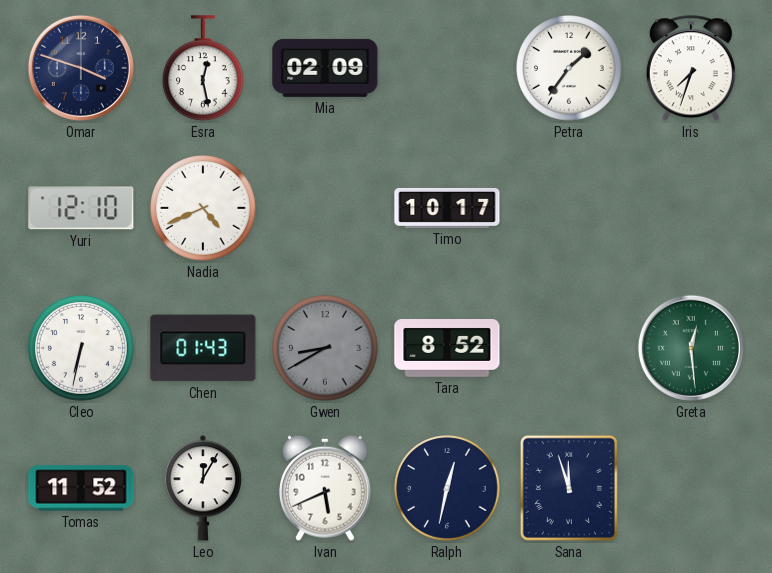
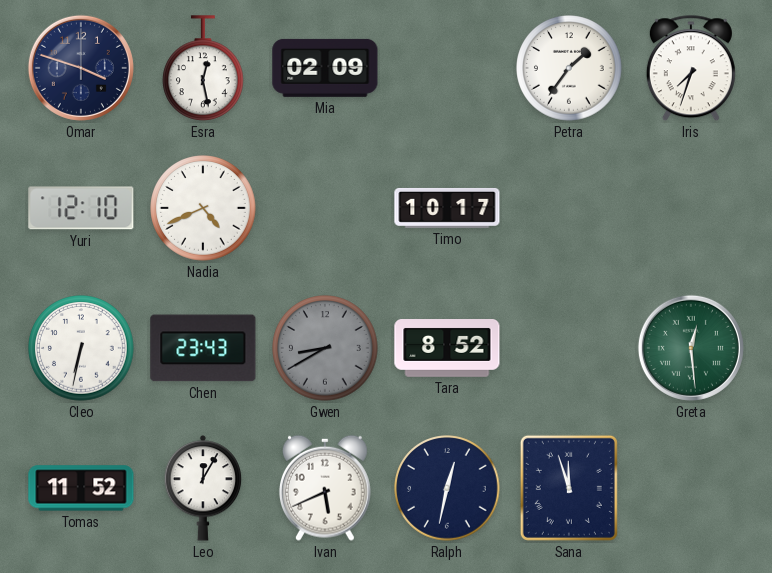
Chen: 01:43 -> 23:43
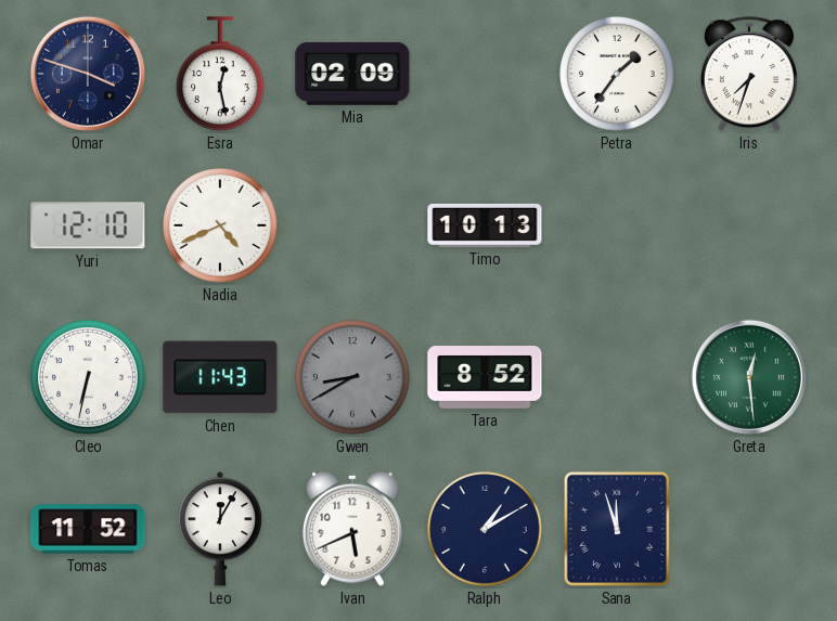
Timo: 10:17 -> 10:13
Chen: 23:43 -> 11:43
Ralph: 12:32 -> 1:10
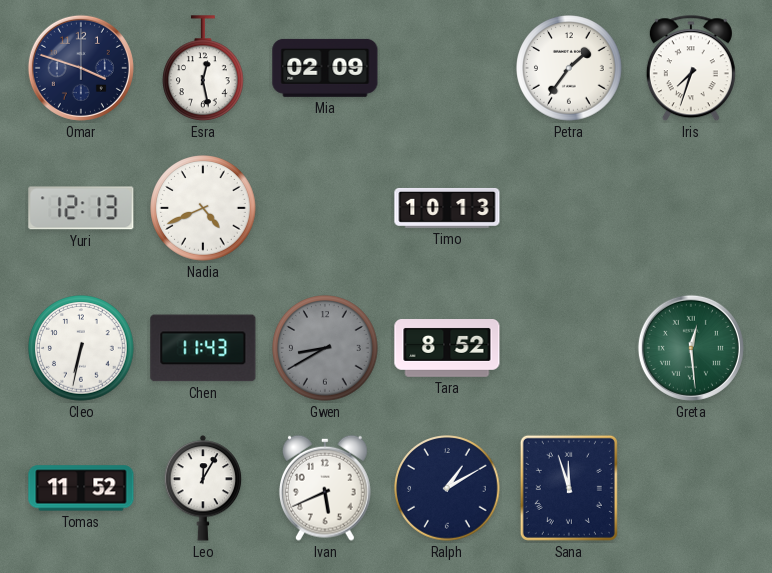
Yuri: 12:10 -> 12:13
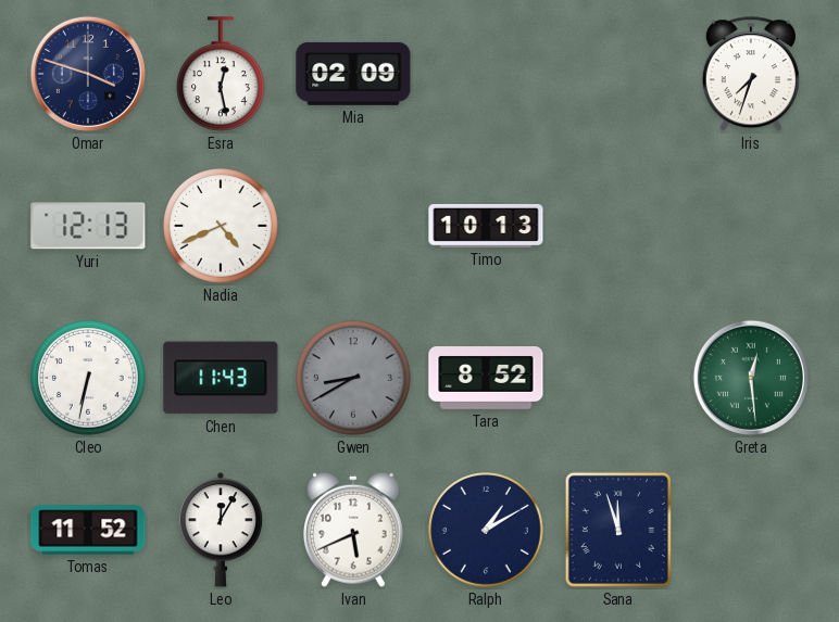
Petra: 1:36 -> none
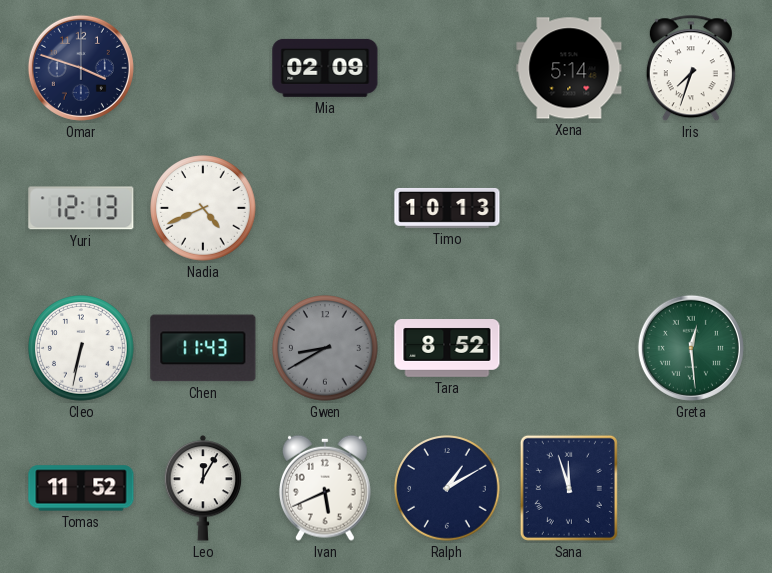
Esra: 12:28 -> none
Xena: none -> 5:14
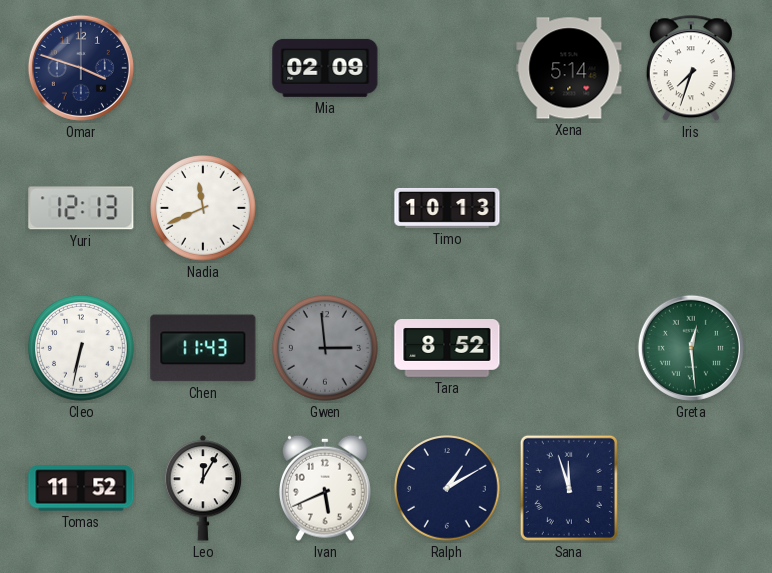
Nadia: 4:41 -> 11:41
Gwen: 8:40 -> 2:59
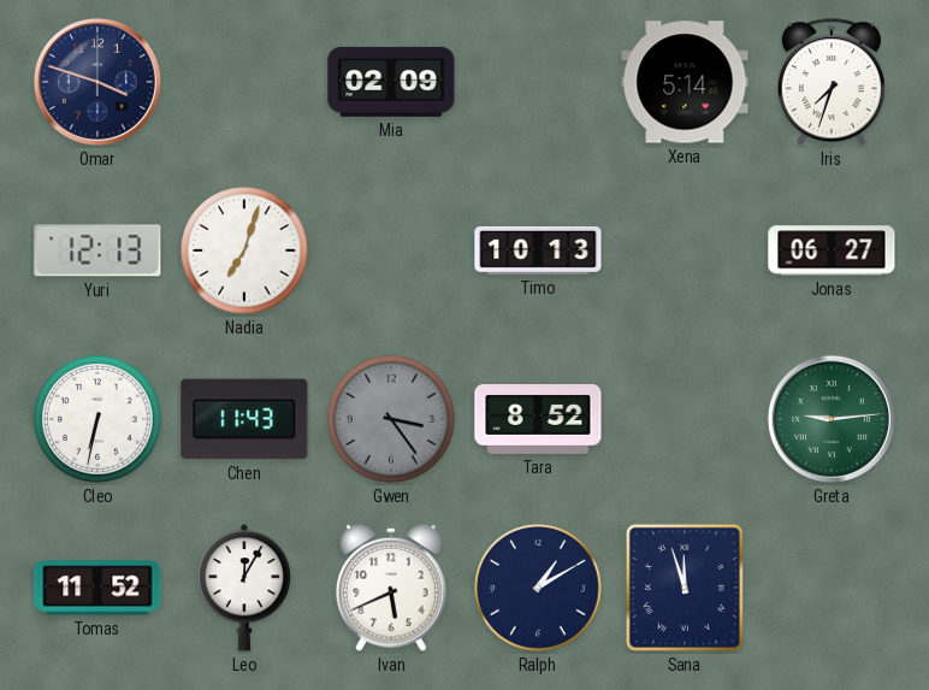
Nadia: 11:41 -> 7:03
Jonas: none -> 06:27
Gwen: 2:59 -> 3:24
Greta: 12:29 -> 9:14
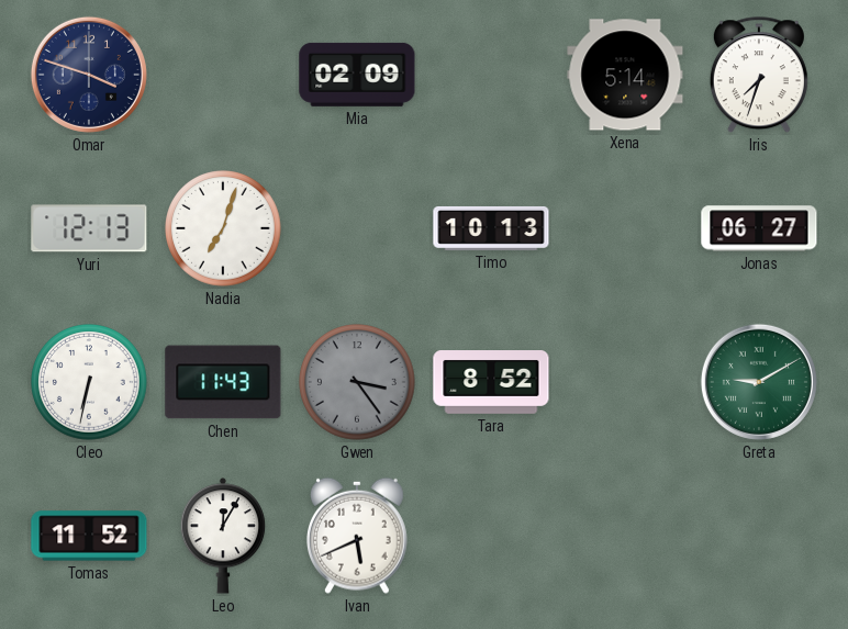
Greta: 9:14 -> 9:10
Ralph: 1:10 -> none
Sana: 11:57 -> none
